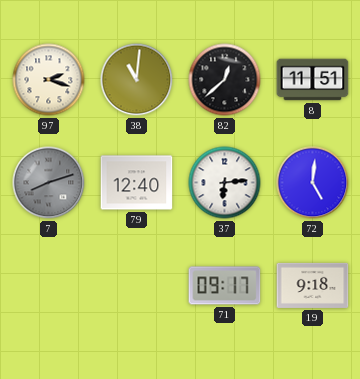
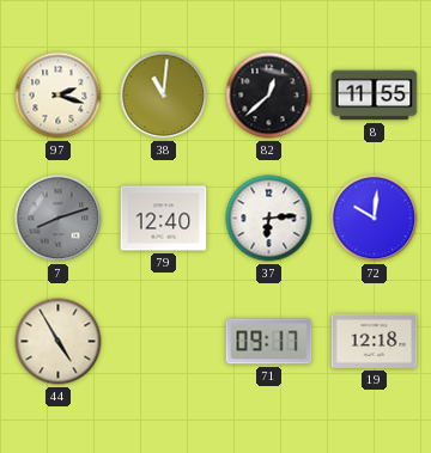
8: 11:51 -> 11:55
72: 5:01 -> 10:01
44: none -> 4:55
19: 9:18 -> 12:18
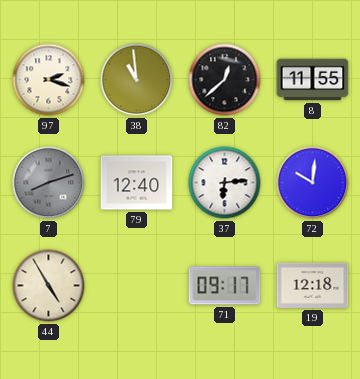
38: 11:01 -> 10:59
